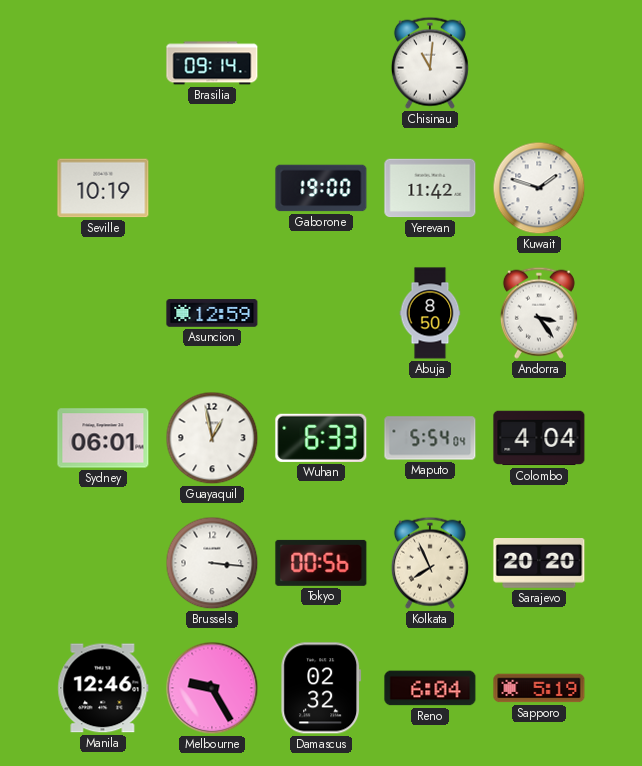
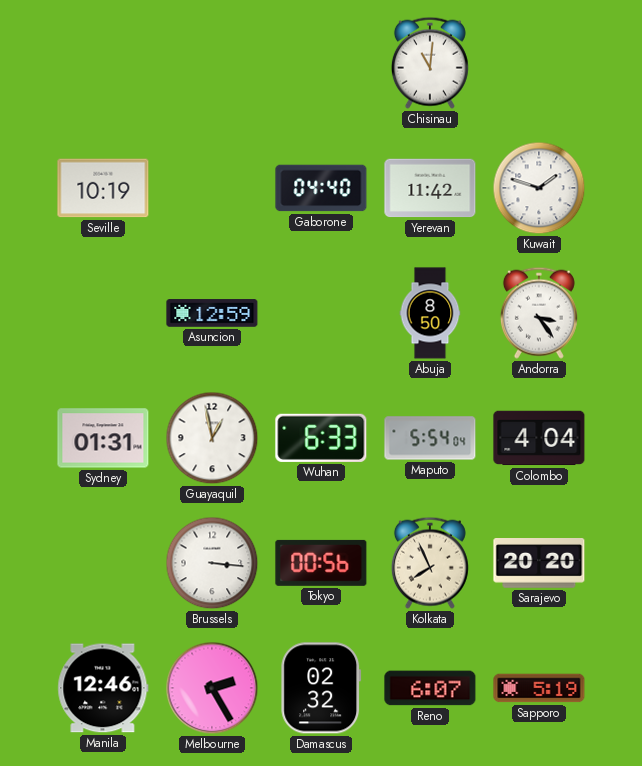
Brasilia: 09:14 -> none
Gaborone: 19:00 -> 04:40
Sydney: 06:01 -> 01:31
Melbourne: 9:25 -> 2:25
Reno: 6:04 -> 6:07
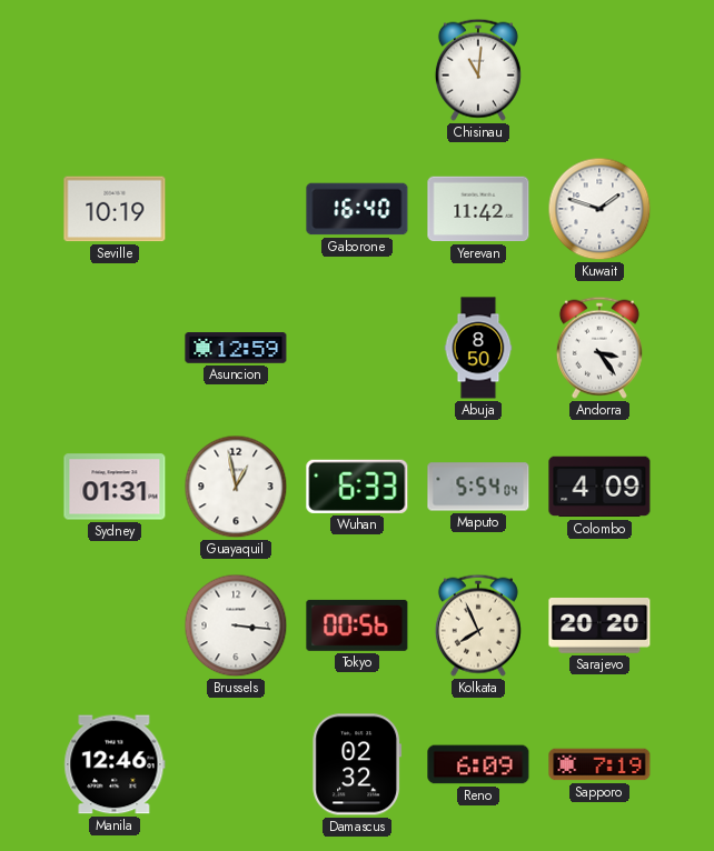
Gaborone: 04:40 -> 16:40
Colombo: 4:04 -> 4:09
Melbourne: 2:25 -> none
Reno: 6:07 -> 6:09
Sapporo: 5:19 -> 7:19
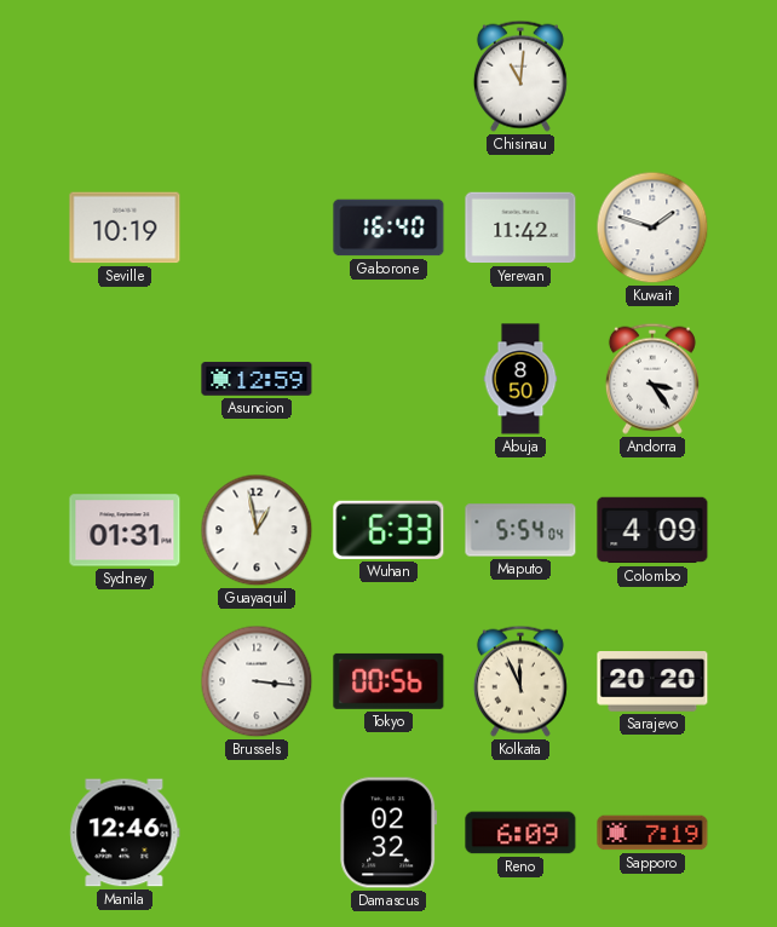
Kolkata: 7:56 -> 11:56
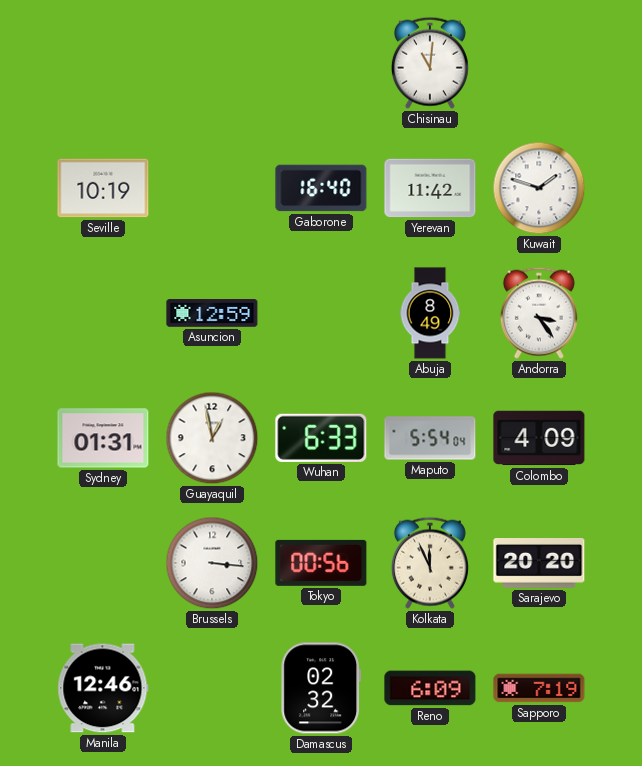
Abuja: 8:50 -> 8:49
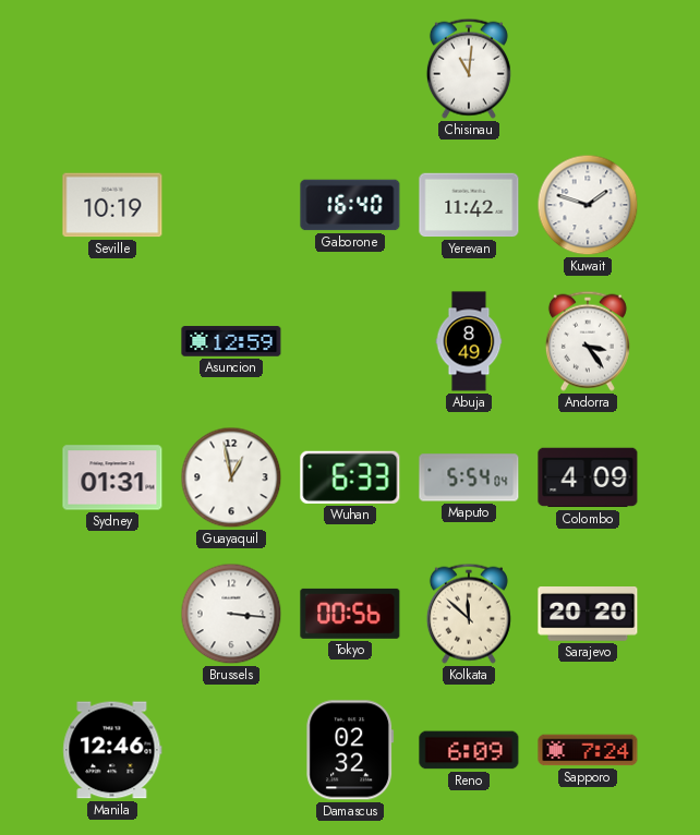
Kolkata: 11:56 -> 11:52
Sapporo: 7:19 -> 7:24
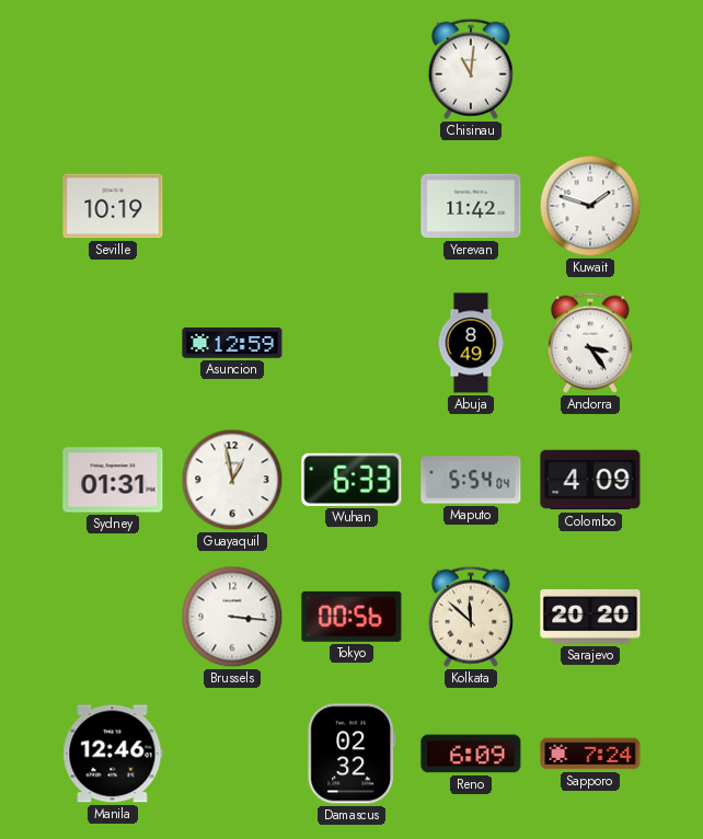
Gaborone: 16:40 -> none
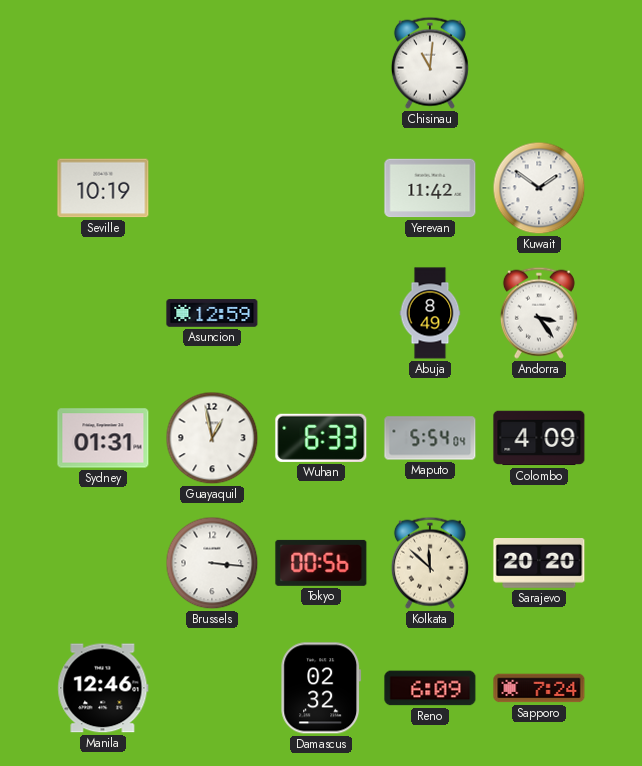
Kuwait: 1:48 -> 1:51
